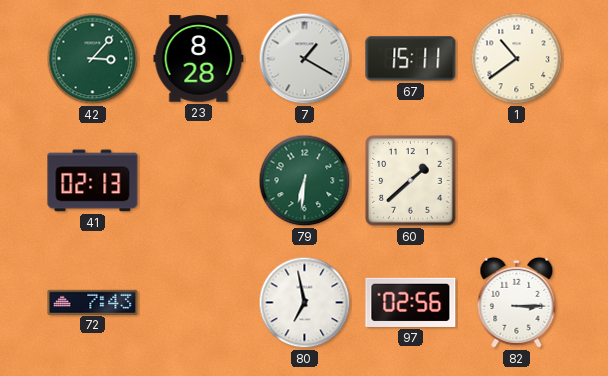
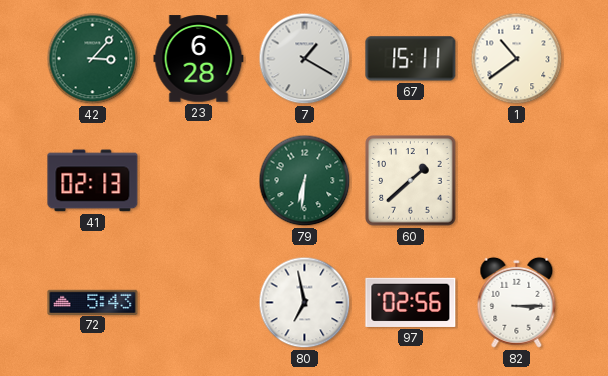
23: 8:28 -> 6:28
72: 7:43 -> 5:43
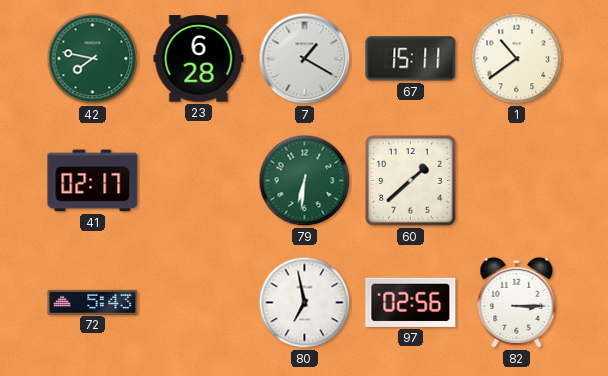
42: 3:07 -> 7:47
41: 02:13 -> 02:17
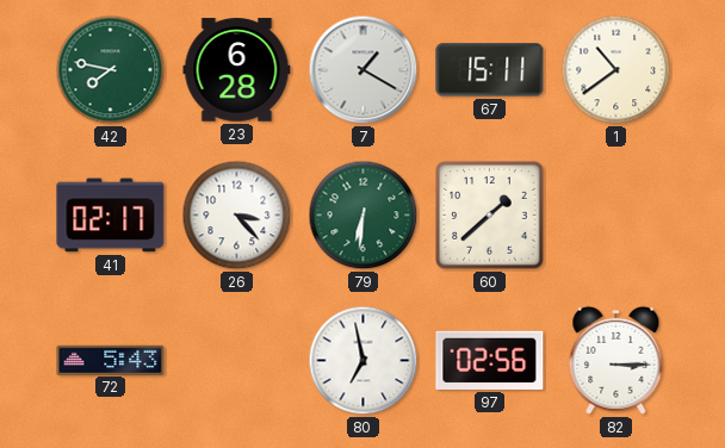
26: none -> 3:23
